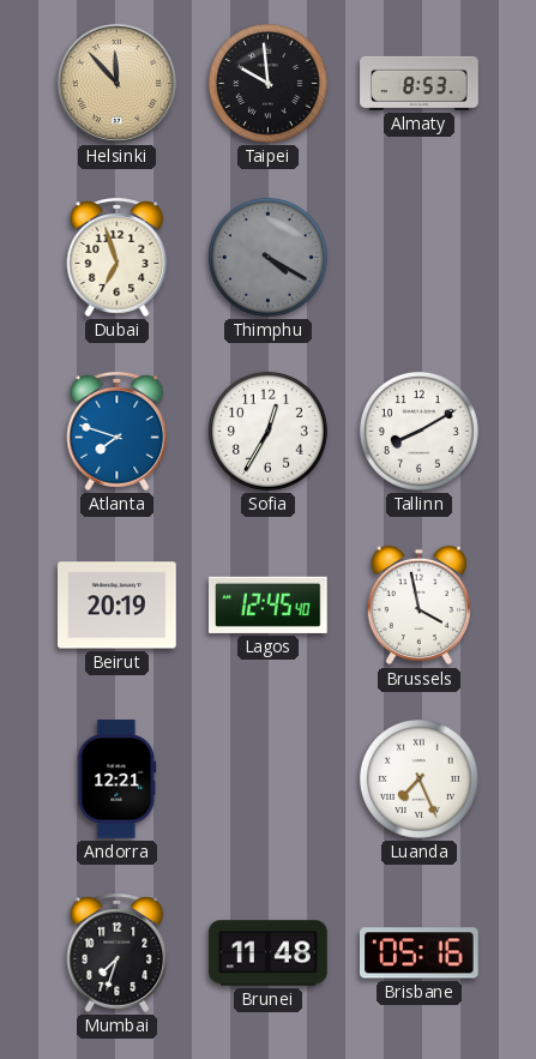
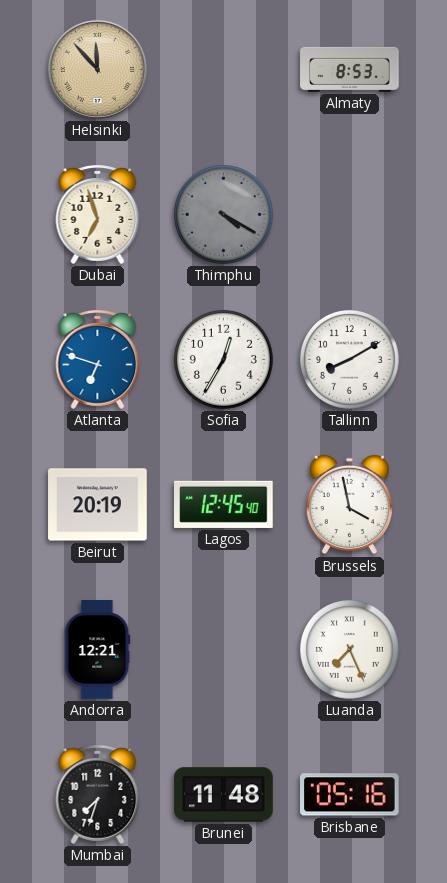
Taipei: 9:59 -> none
Atlanta: 7:48 -> 6:48
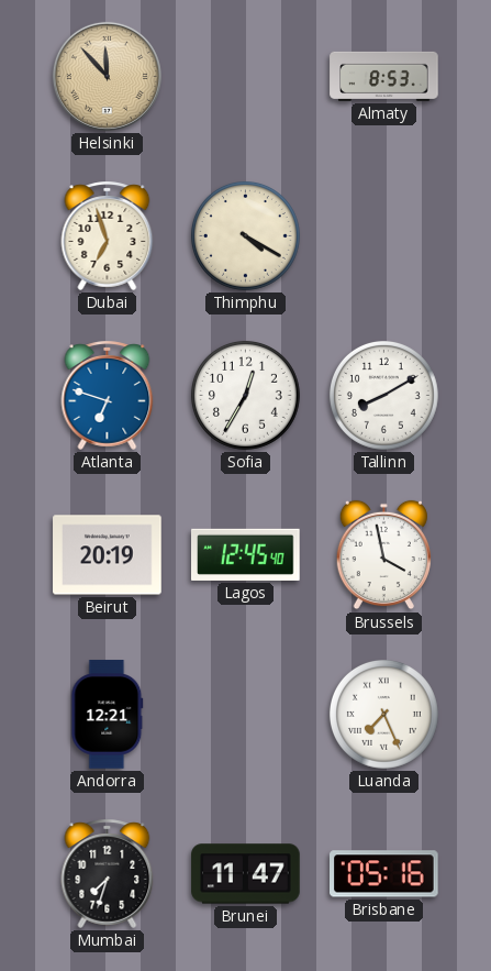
Thimphu dial: grey -> cream
Brunei: 11:48 -> 11:47
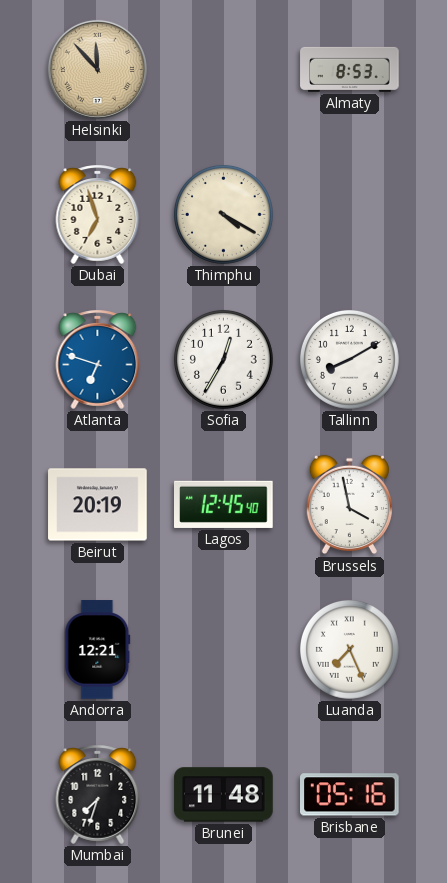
Brunei: 11:47 -> 11:48
